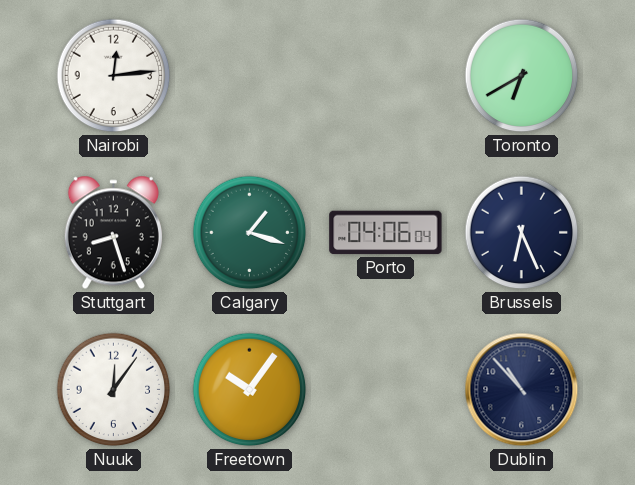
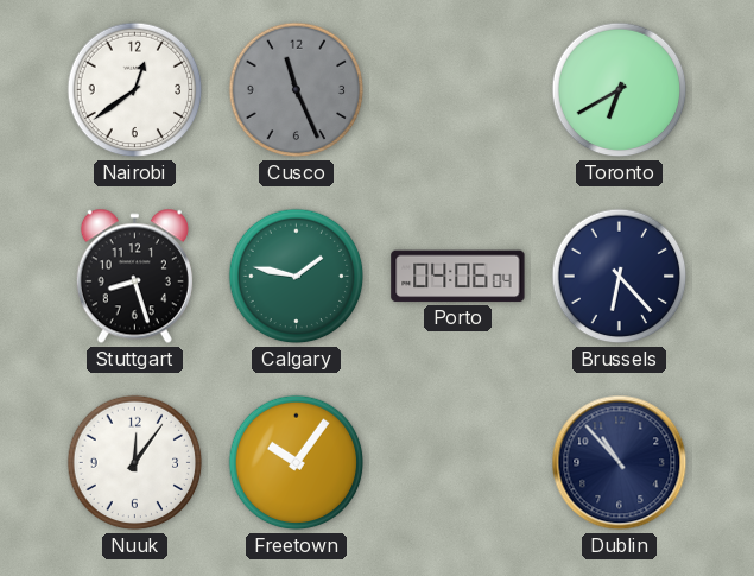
Nairobi: 12:14 -> 12:39
Cusco: none -> 11:26
Calgary: 1:18 -> 1:47
Brussels: 6:26 -> 6:23
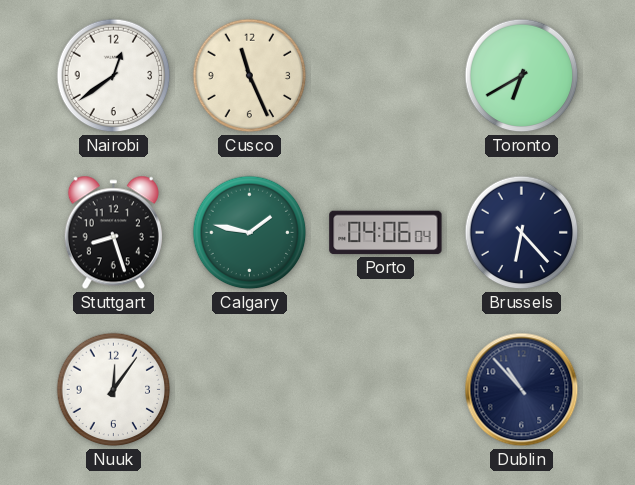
Cusco dial: grey -> cream
Freetown: 10:06 -> none
